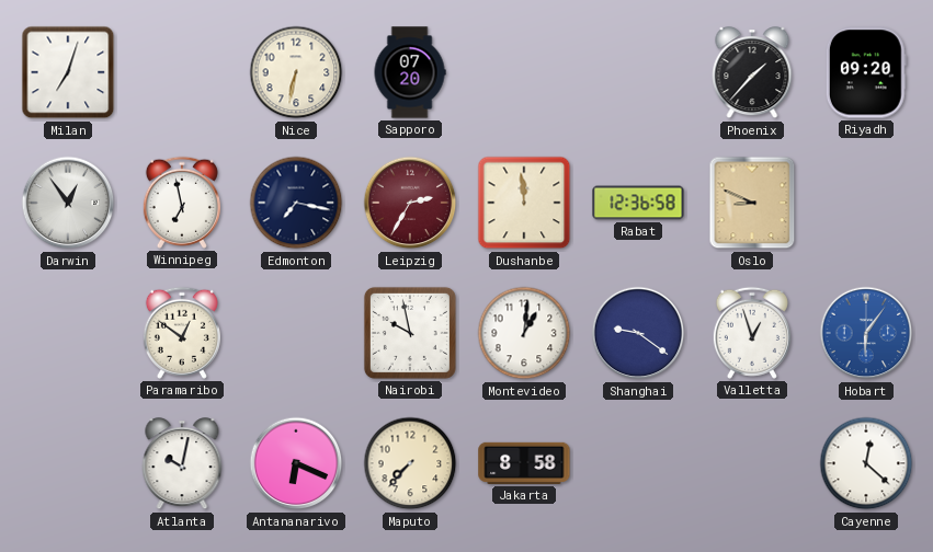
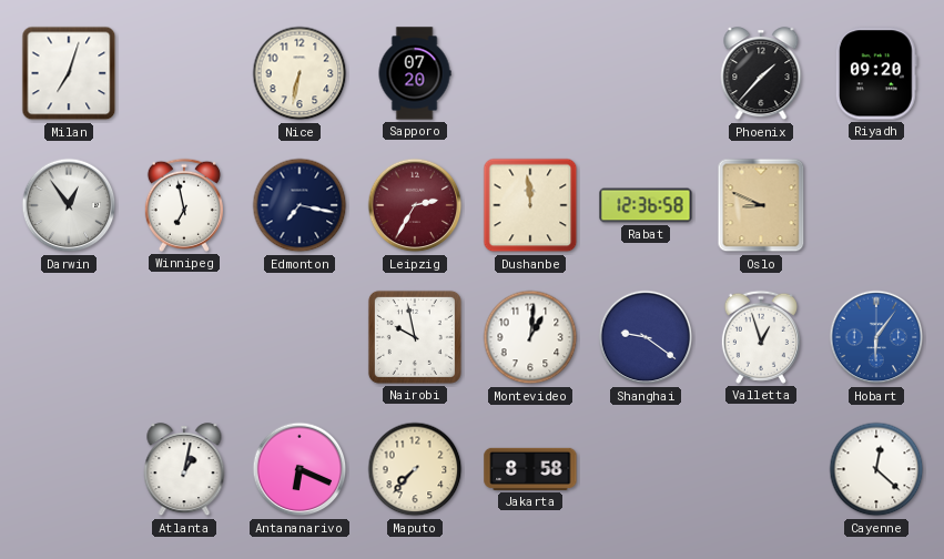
Paramaribo: 12:51 -> none
Atlanta: 10:02 -> 1:02
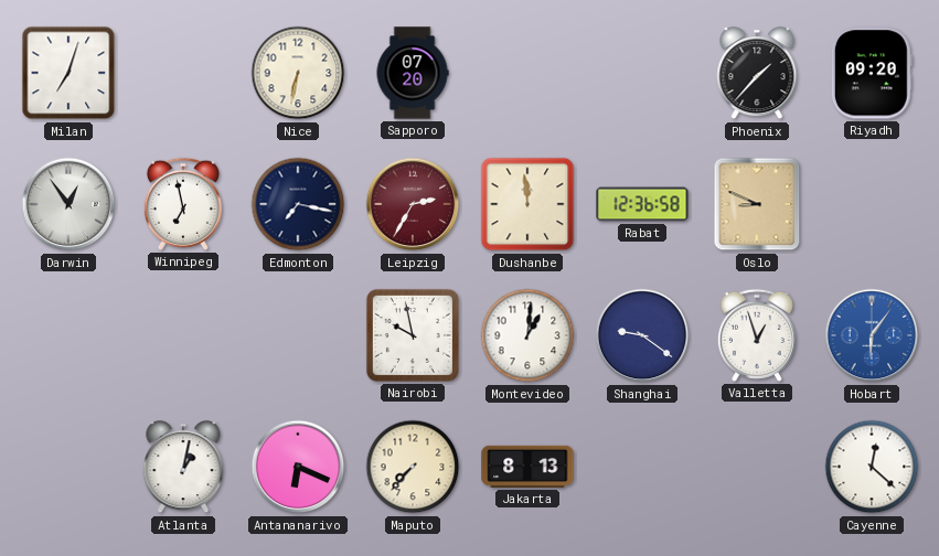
Jakarta: 8:58 -> 8:13
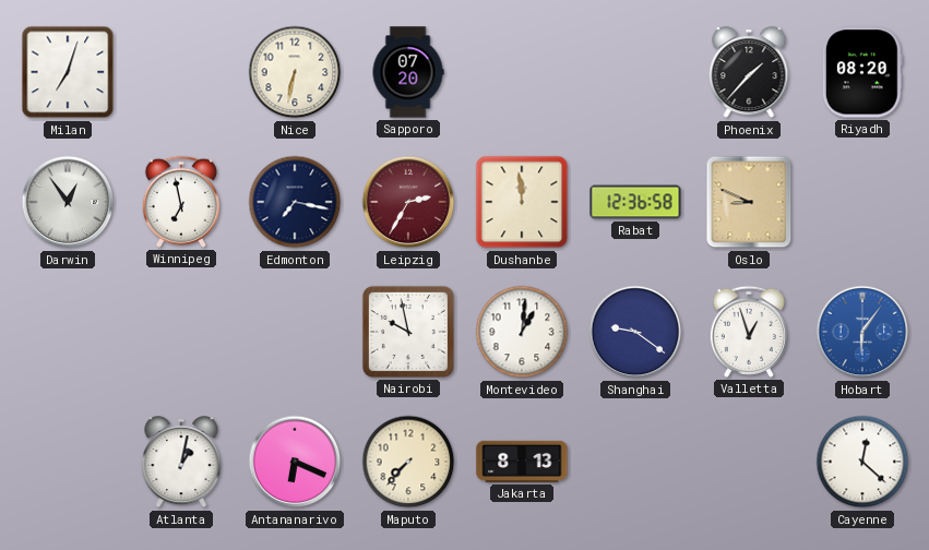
Riyadh: 09:20 -> 08:20
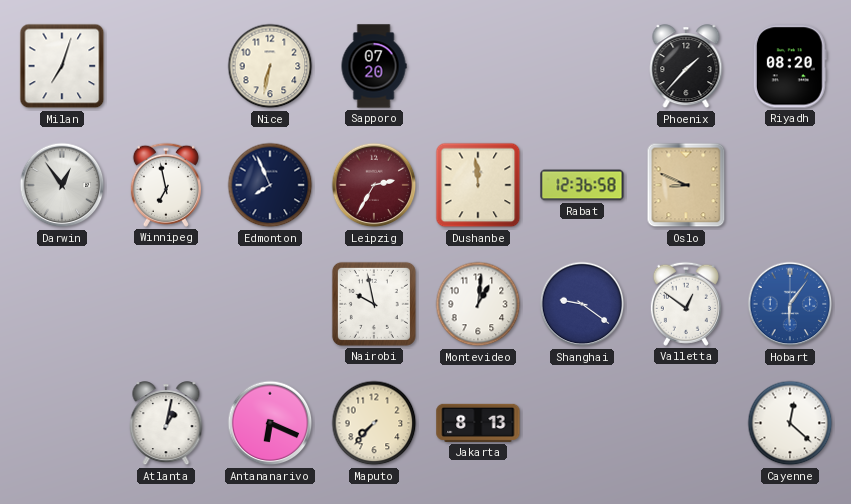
Edmonton: 7:17 -> 7:56
Valletta: 12:57 -> 12:51
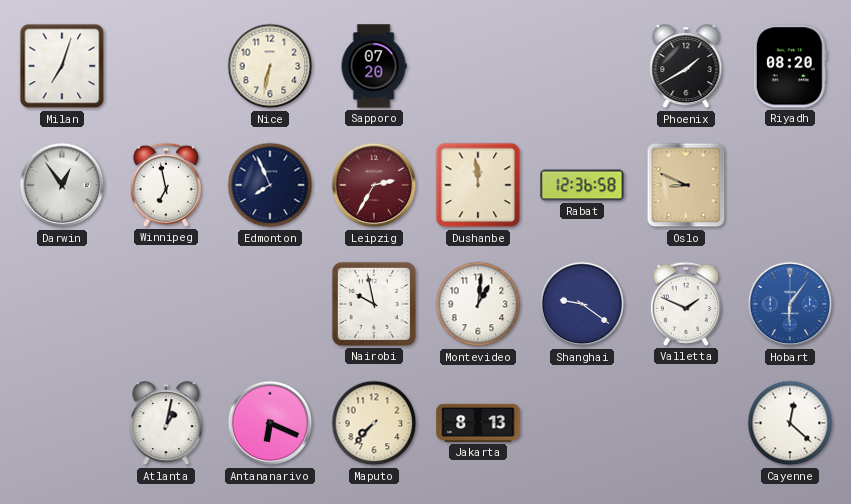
Phoenix: 1:37 -> 1:40
Valletta: 12:51 -> 1:49
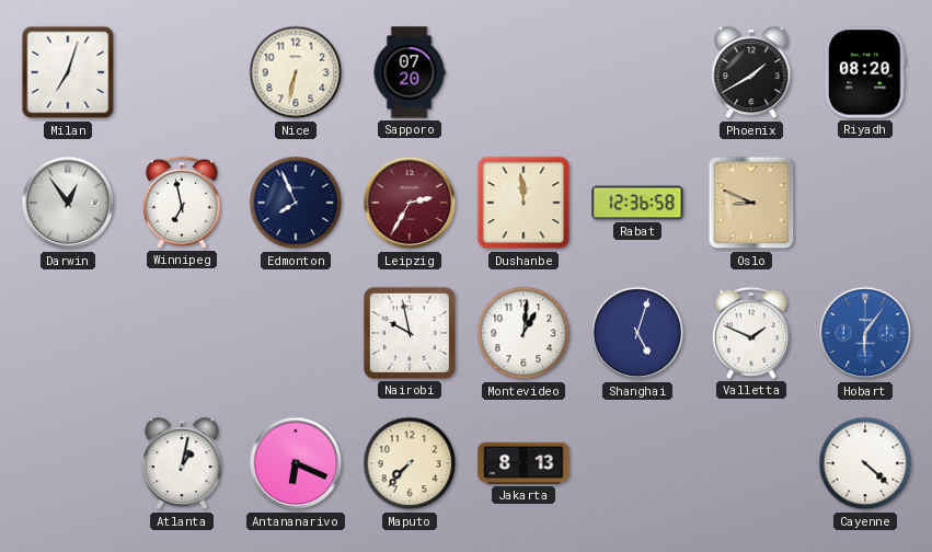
Shanghai: 9:21 -> 5:03
Cayenne: 12:22 -> 4:22
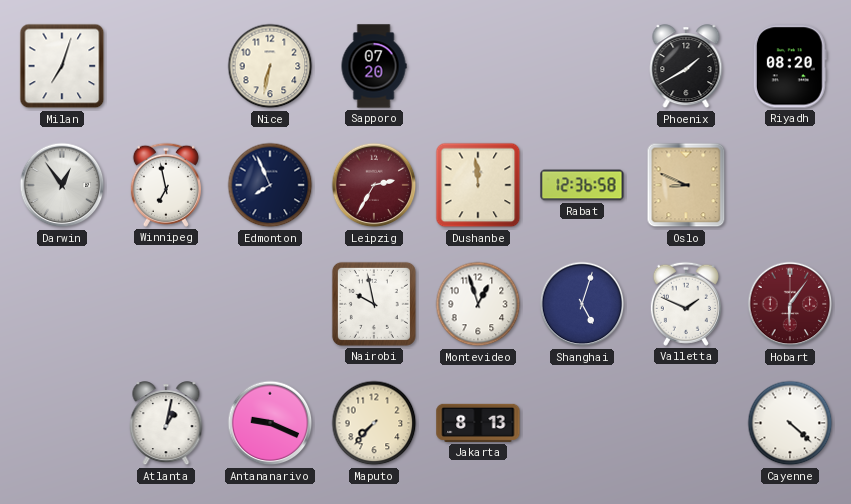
Montevideo: 1:01 -> 12:57
Hobart dial: blue -> burgundy
Antananarivo: 6:19 -> 9:19
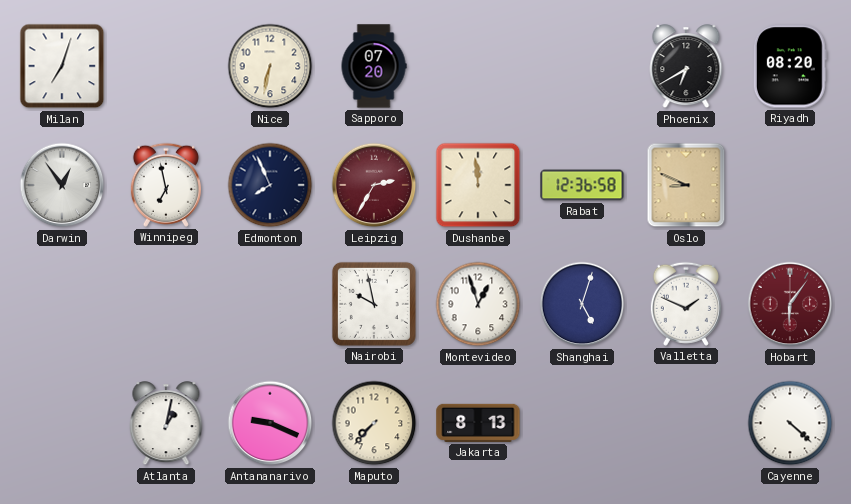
Phoenix: 1:40 -> 6:40
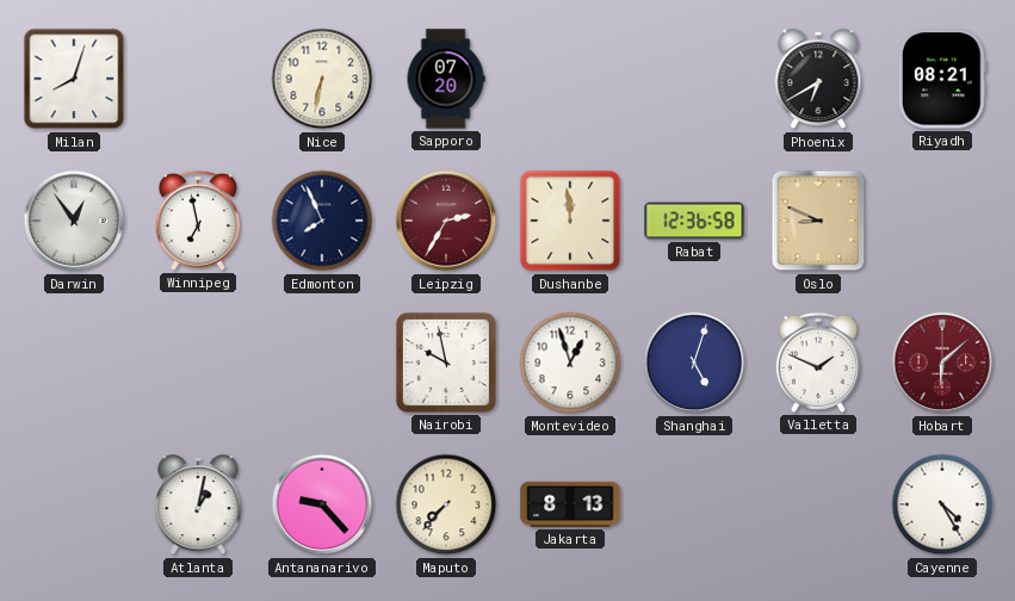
Milan: 7:03 -> 8:03
Riyadh: 08:20 -> 08:21
Hobart: 6:06 -> 6:08
Antananarivo: 9:19 -> 9:23
Cayenne: 4:22 -> 4:25
